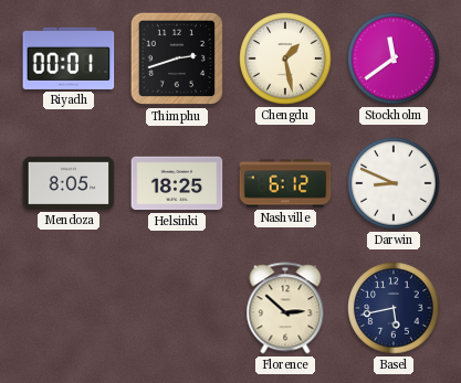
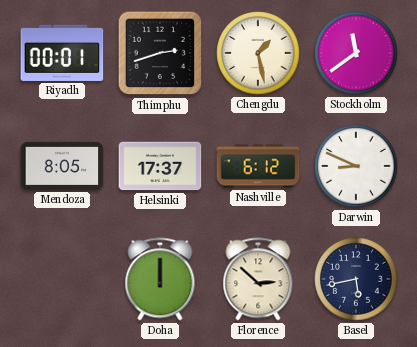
Helsinki: 18:25 -> 17:37
Doha: none -> 12:00
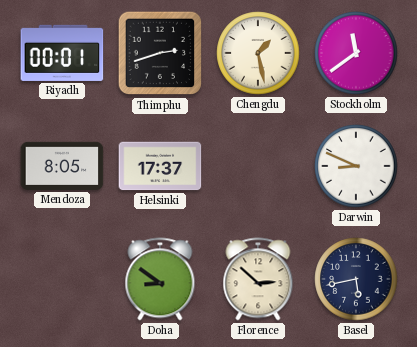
Nashville: 6:12 -> none
Doha: 12:00 -> 8:51
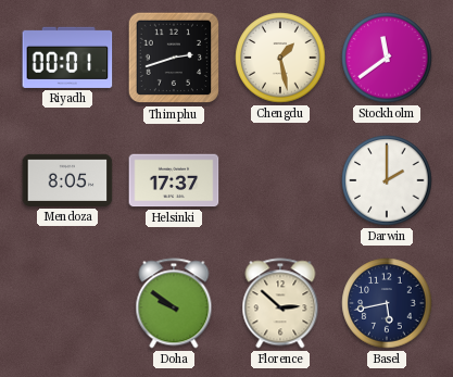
Darwin: 8:49 -> 2:00
Doha: 8:51 -> 9:51
